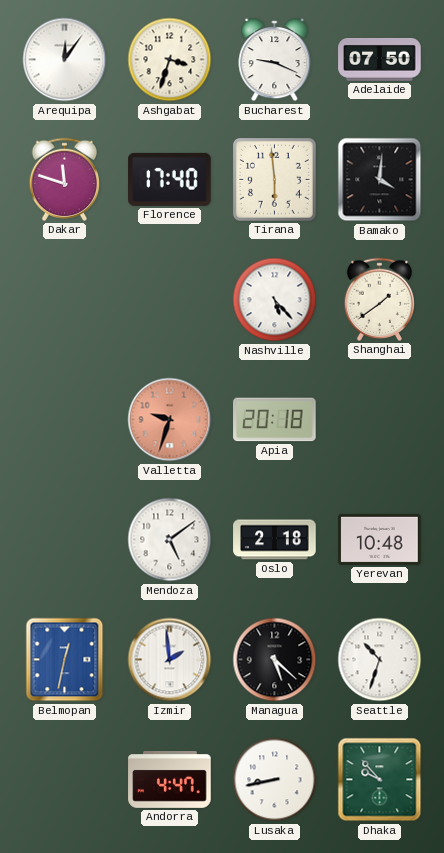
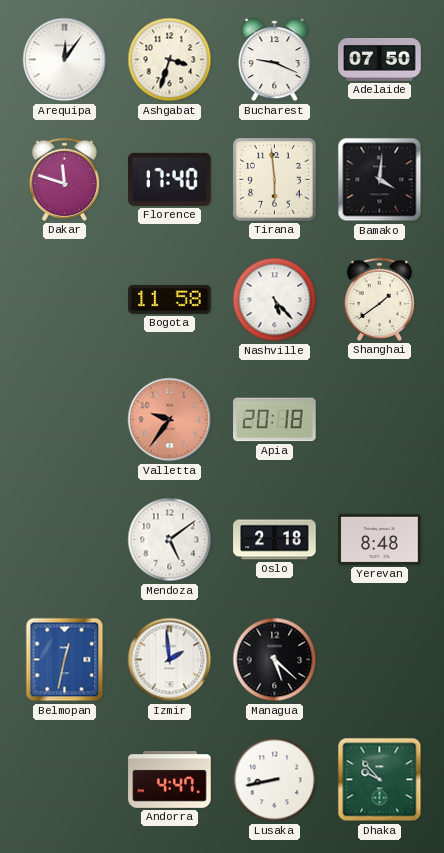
Bogota: none -> 11:58
Valletta: 9:33 -> 9:36
Yerevan: 10:48 -> 8:48
Seattle: 10:33 -> none
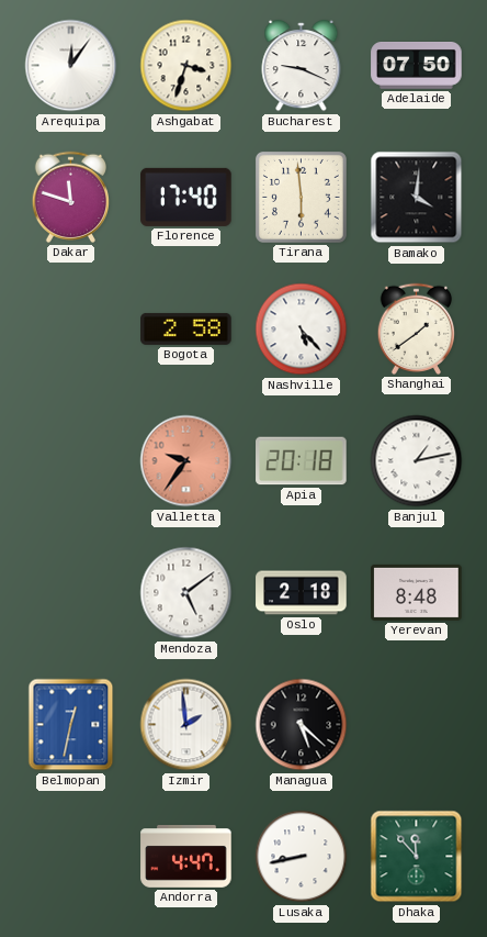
Bogota: 11:58 -> 2:58
Banjul: none -> 1:13
Dhaka: 9:53 -> 11:53
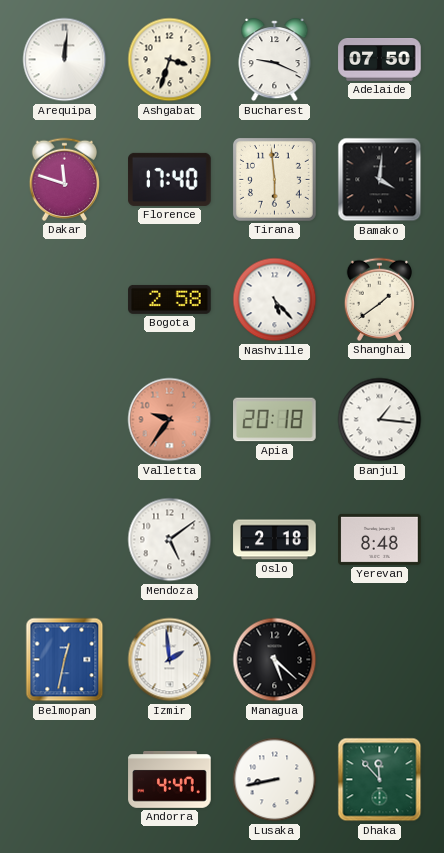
Arequipa: 12:06 -> 12:01
Banjul: 1:13 -> 1:16
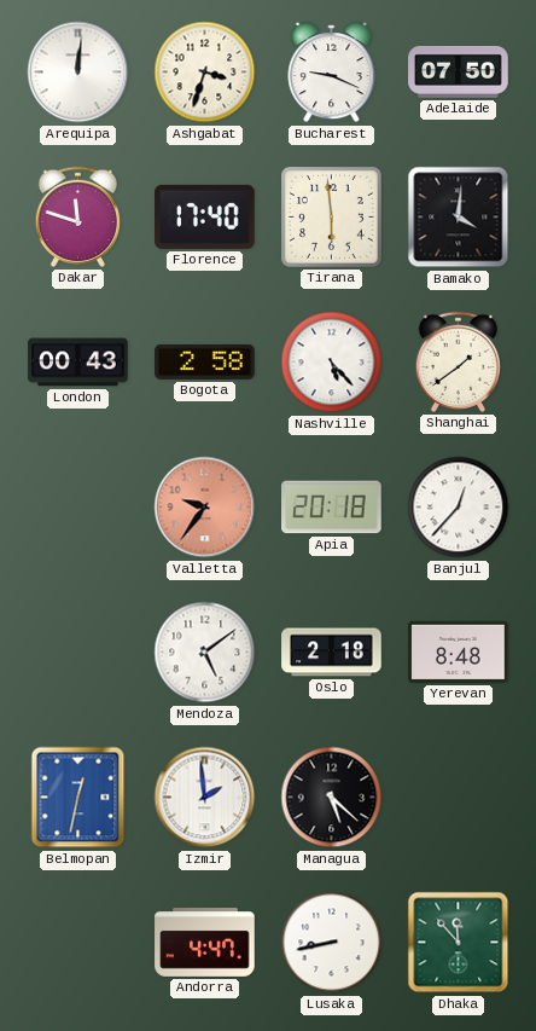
London: none -> 00:43
Banjul: 1:16 -> 12:37
